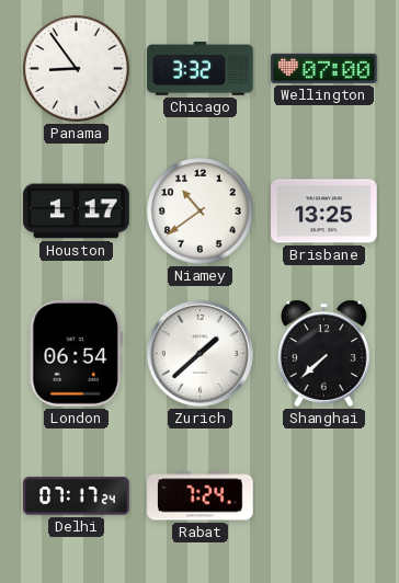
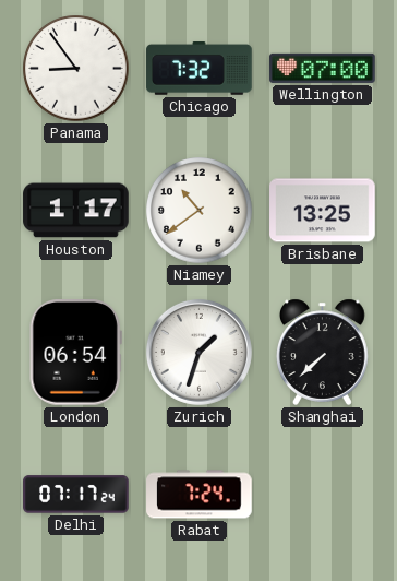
Chicago: 3:32 -> 7:32
Zurich: 1:38 -> 1:33
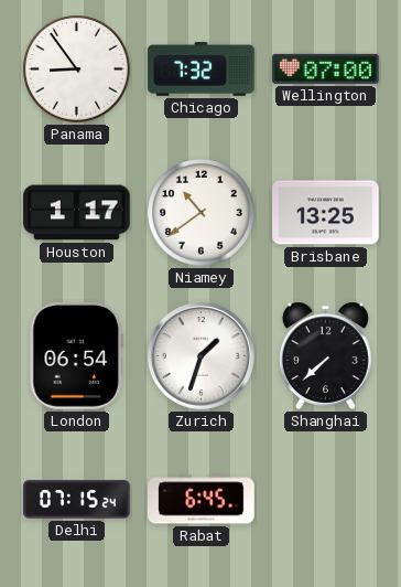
Delhi: 07:17 -> 07:15
Rabat: 7:24 -> 6:45
